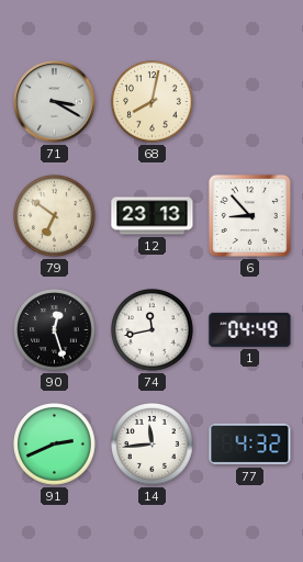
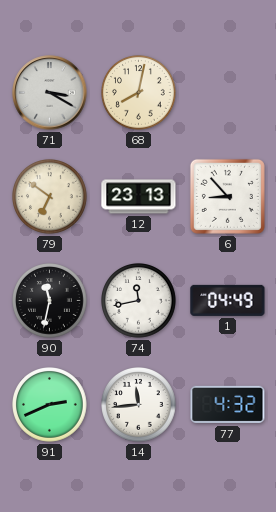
90: 12:27 -> 11:32
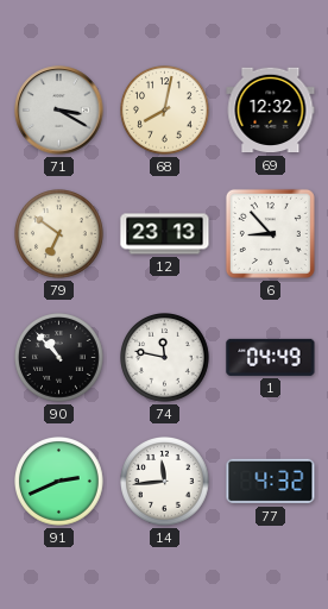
69: none -> 12:32
90: 11:32 -> 10:53
74: 11:43 -> 11:47
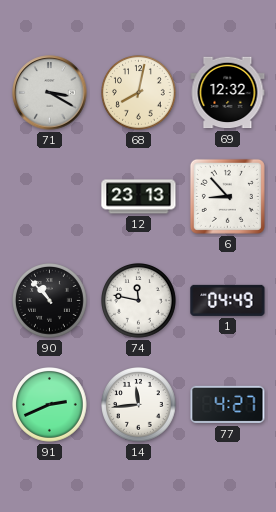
79: 6:51 -> none
77: 4:32 -> 4:27
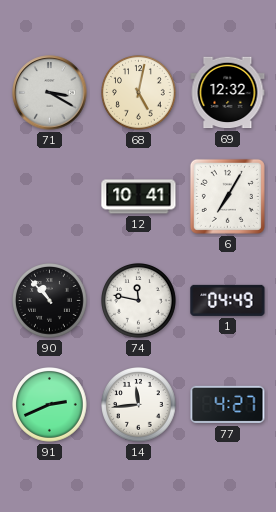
68: 8:02 -> 5:02
12: 23:13 -> 10:41
6: 8:53 -> 7:05
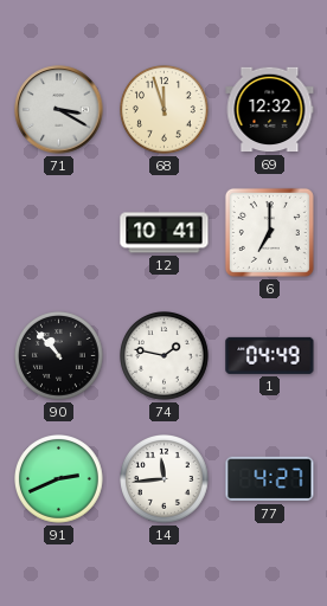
68: 5:02 -> 11:57
6: 7:05 -> 7:00
74: 11:47 -> 1:47
